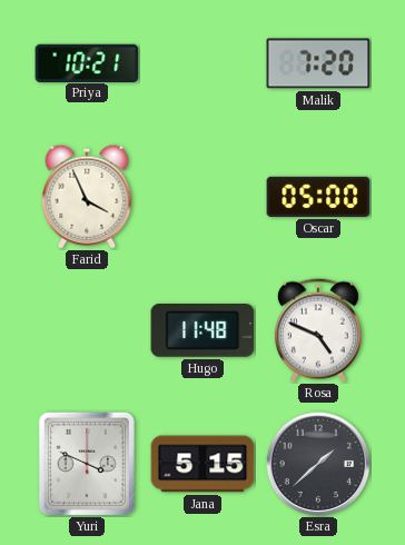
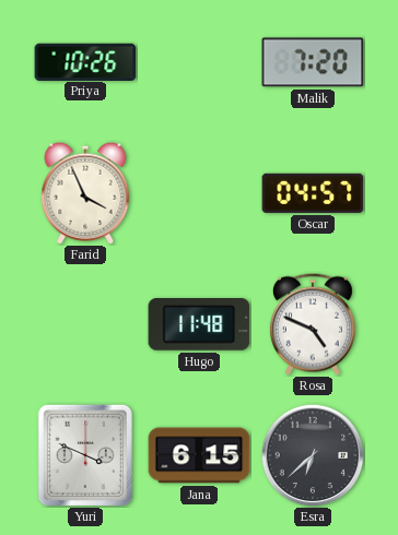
Priya: 10:21 -> 10:26
Oscar: 05:00 -> 04:57
Jana: 5:15 -> 6:15
Esra: 1:38 -> 6:38
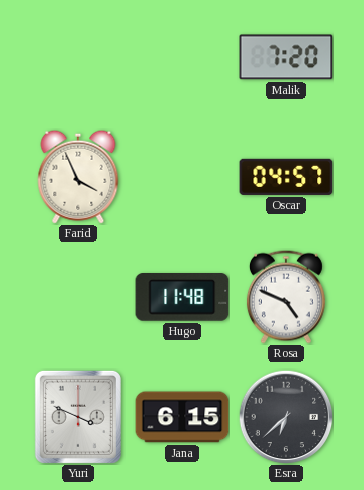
Priya: 10:26 -> none
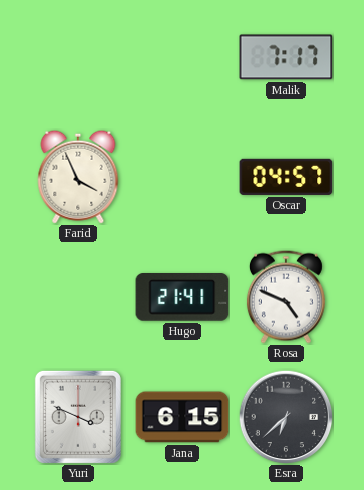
Malik: 7:20 -> 7:17
Hugo: 11:48 -> 21:41
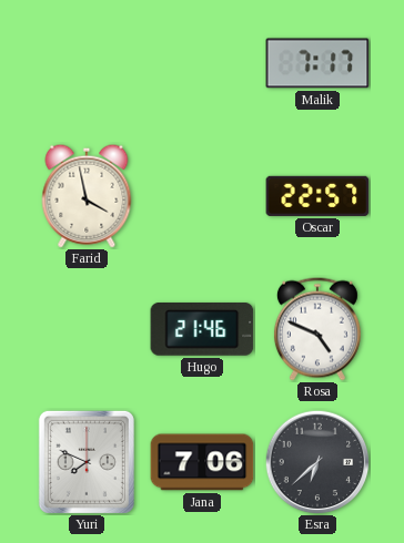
Farid: 3:56 -> 3:58
Oscar: 04:57 -> 22:57
Hugo: 21:41 -> 21:46
Yuri: 3:49 -> 7:49
Jana: 6:15 -> 7:06
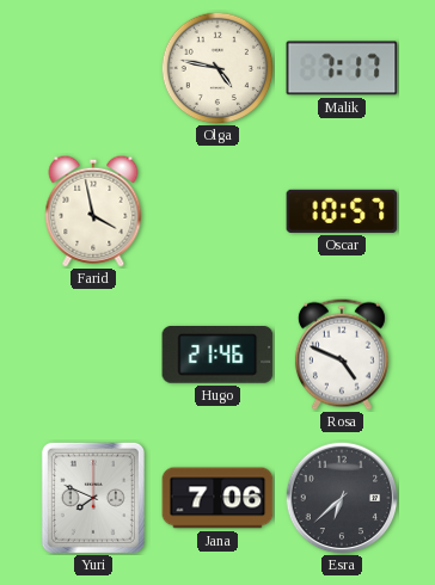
Olga: none -> 4:47
Oscar: 22:57 -> 10:57
